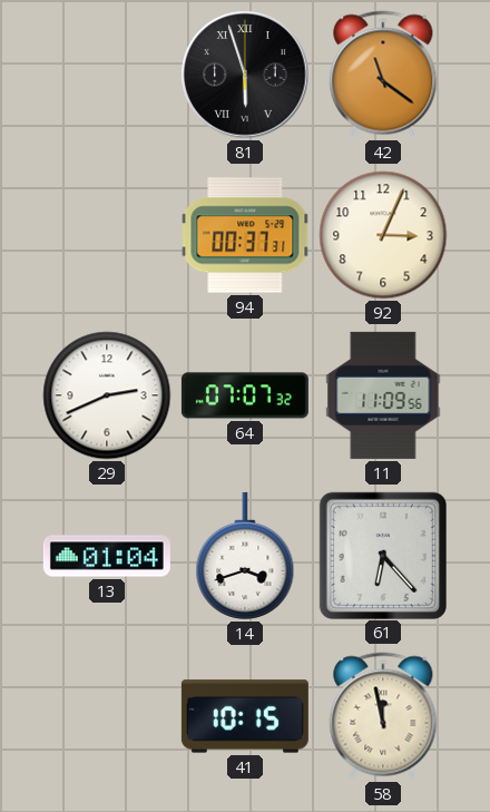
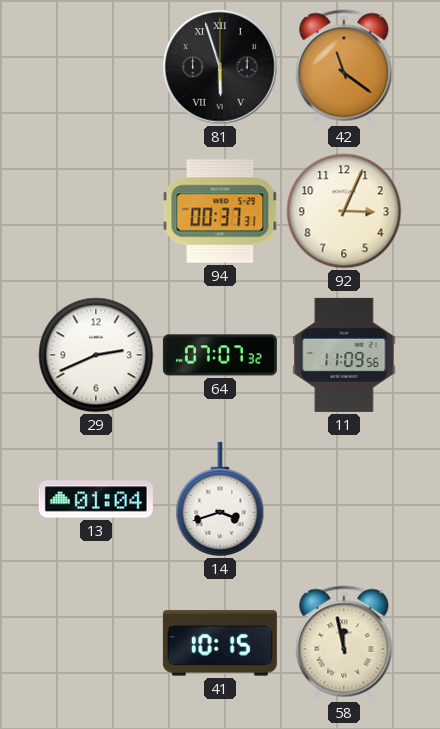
61: 6:23 -> none
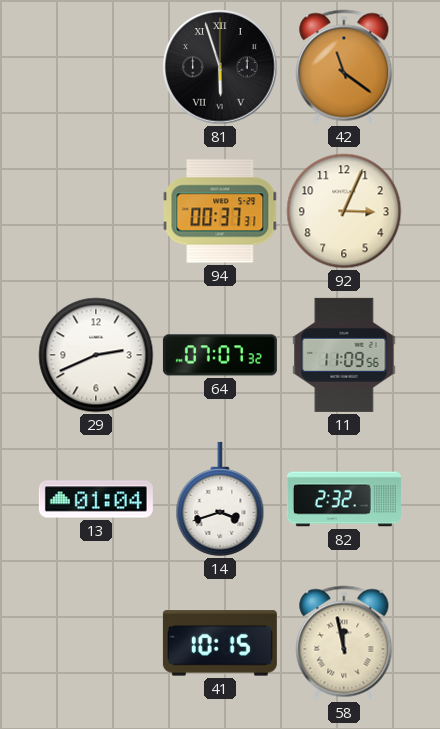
82: none -> 2:32
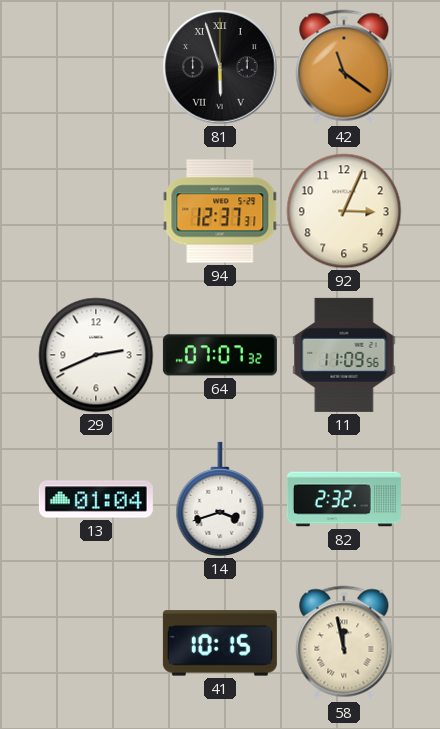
94: 00:37 -> 12:37
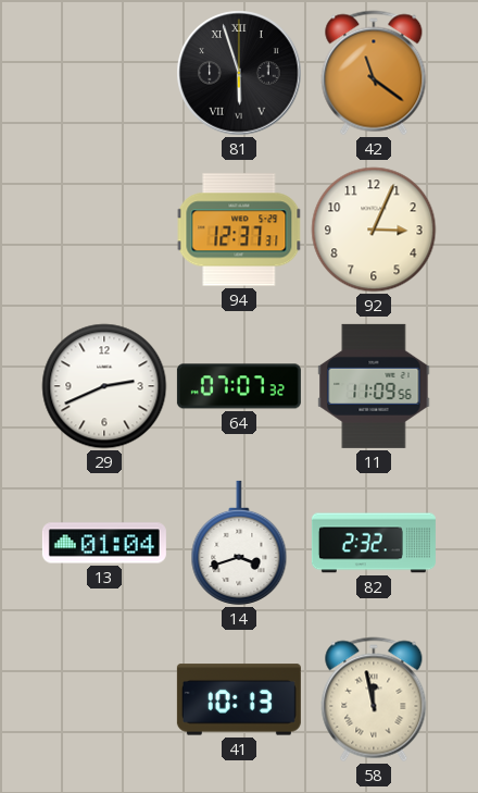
41: 10:15 -> 10:13
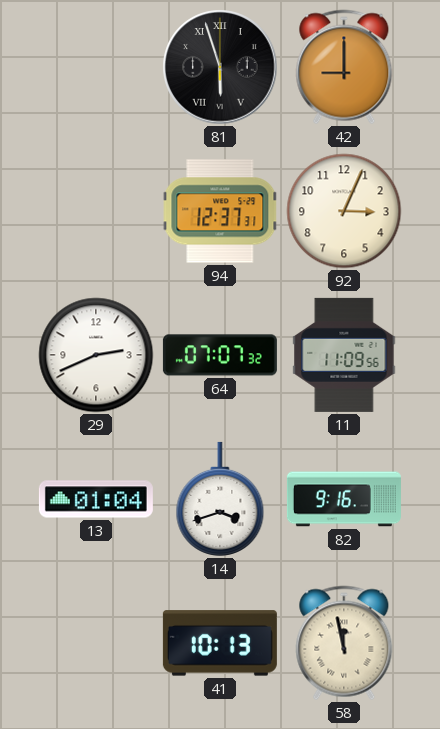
42: 11:21 -> 9:00
82: 2:32 -> 9:16
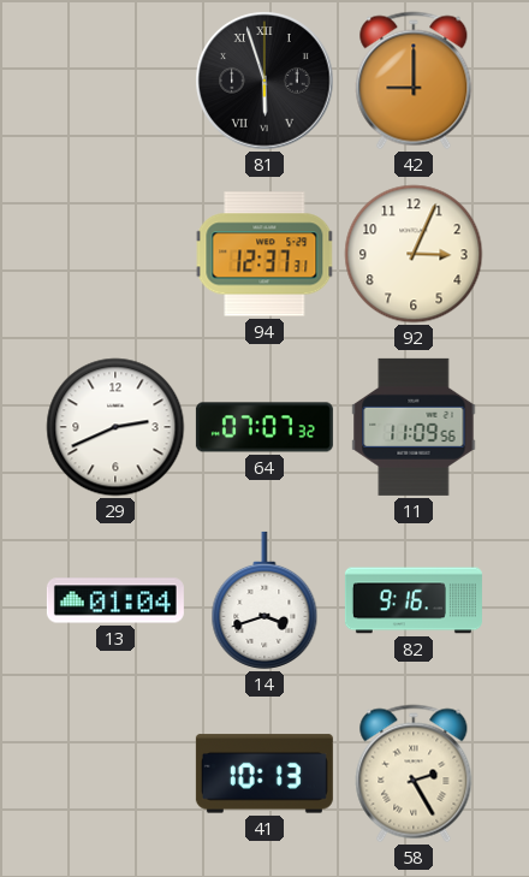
58: 11:58 -> 2:25
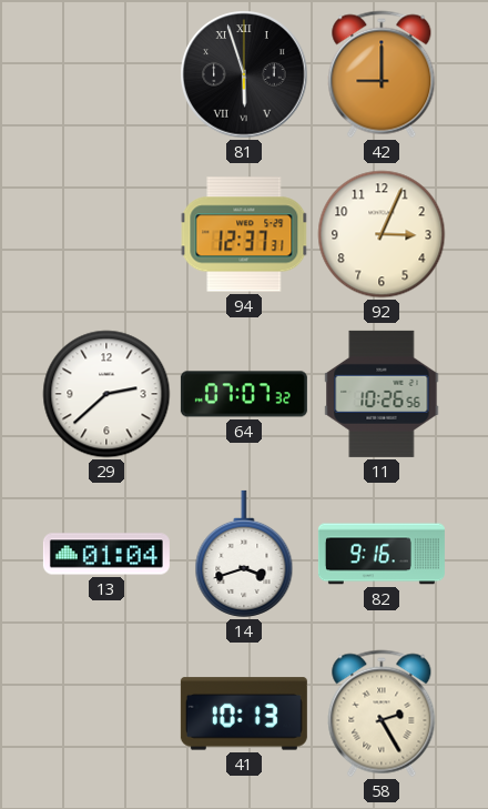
29: 2:41 -> 2:38
11: 11:09 -> 10:26
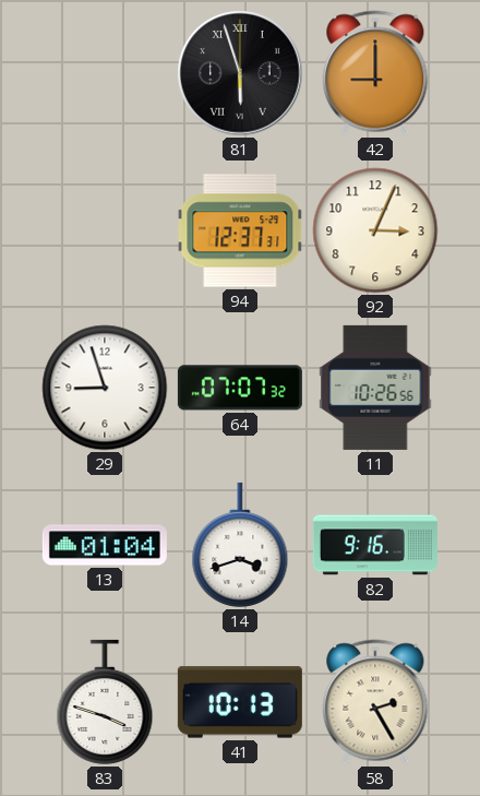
29: 2:38 -> 8:57
83: none -> 3:48
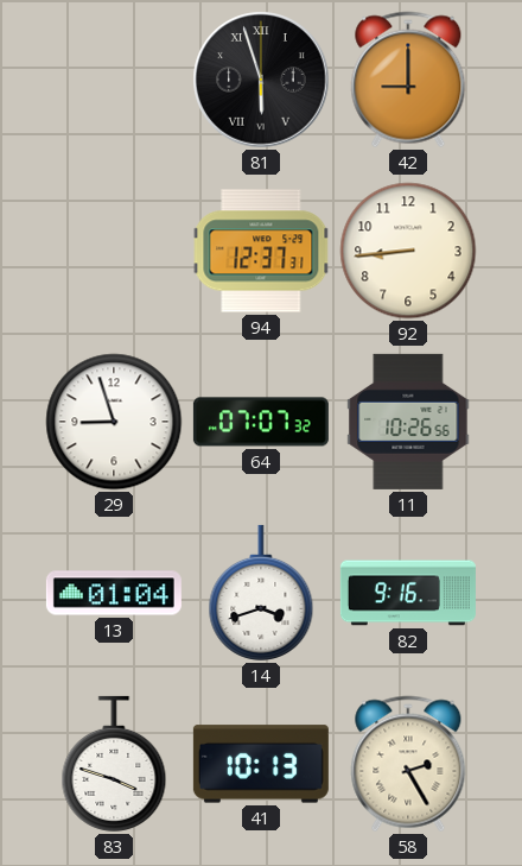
92: 3:04 -> 8:44
